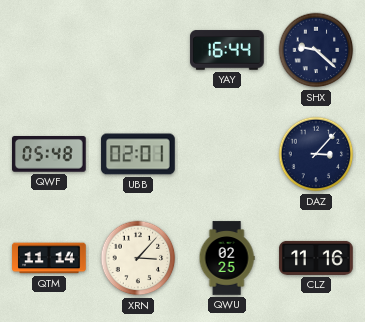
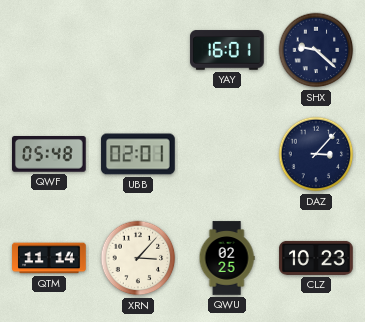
YAY: 16:44 -> 16:01
CLZ: 11:16 -> 10:23
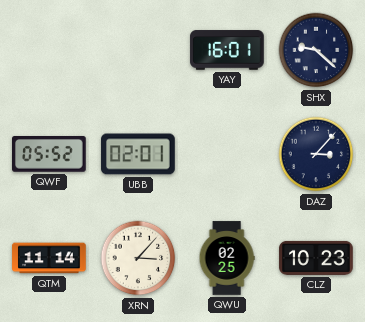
QWF: 05:48 -> 05:52
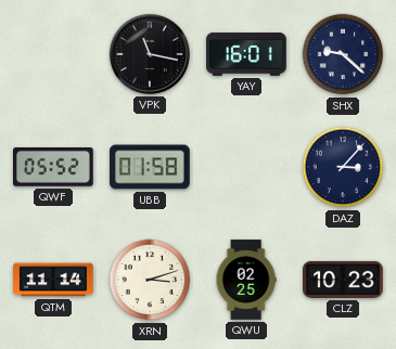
VPK: none -> 11:17
UBB: 02:01 -> 01:58
XRN: 3:07 -> 3:12
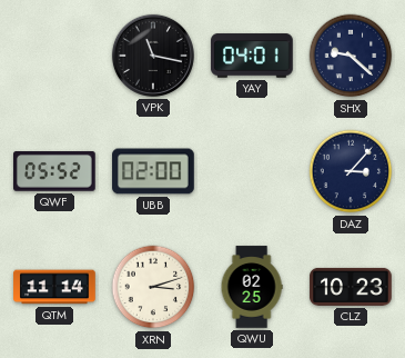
YAY: 16:01 -> 04:01
UBB: 01:58 -> 02:00
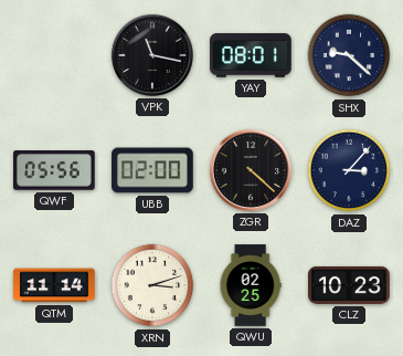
YAY: 04:01 -> 08:01
QWF: 05:52 -> 05:56
ZGR: none -> 4:22
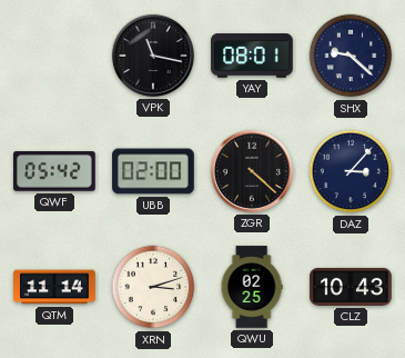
QWF: 05:56 -> 05:42
CLZ: 10:23 -> 10:43
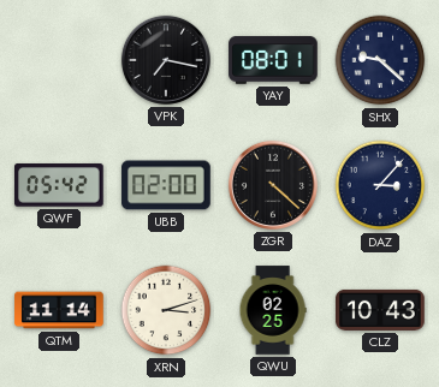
VPK: 11:17 -> 7:17
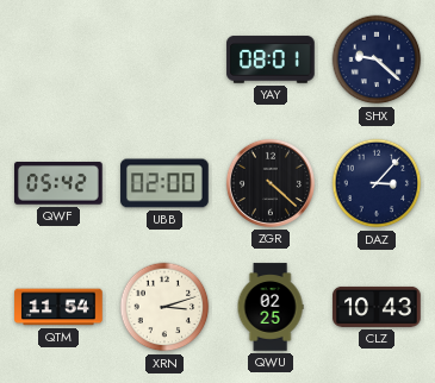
VPK: 7:17 -> none
QTM: 11:14 -> 11:54
